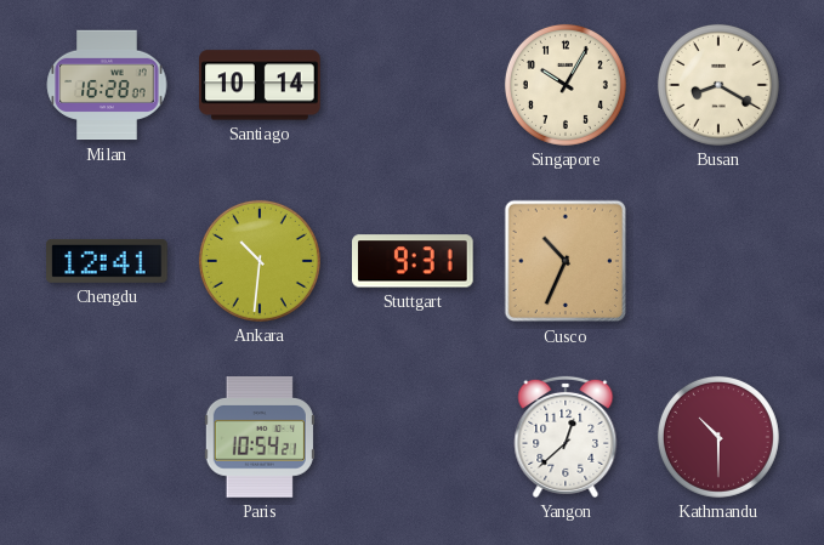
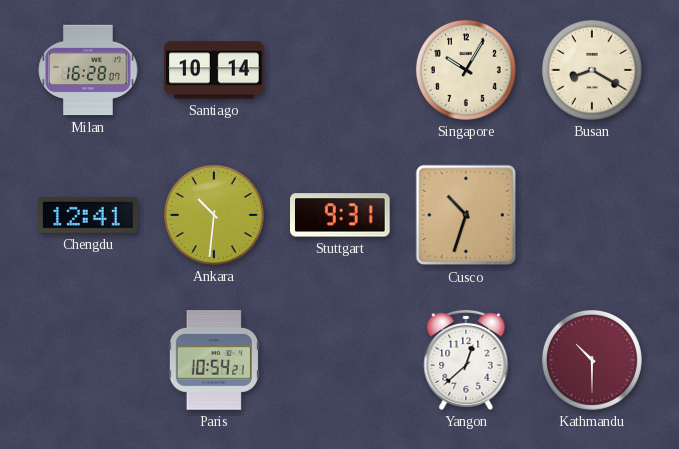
Cusco: 10:34 -> 10:33
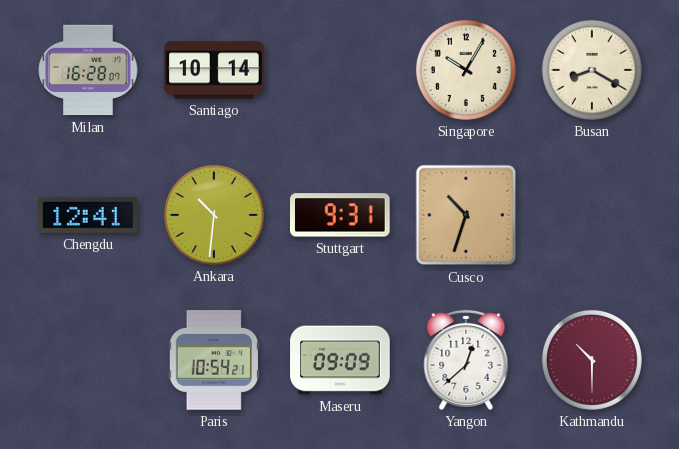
Maseru: none -> 09:09
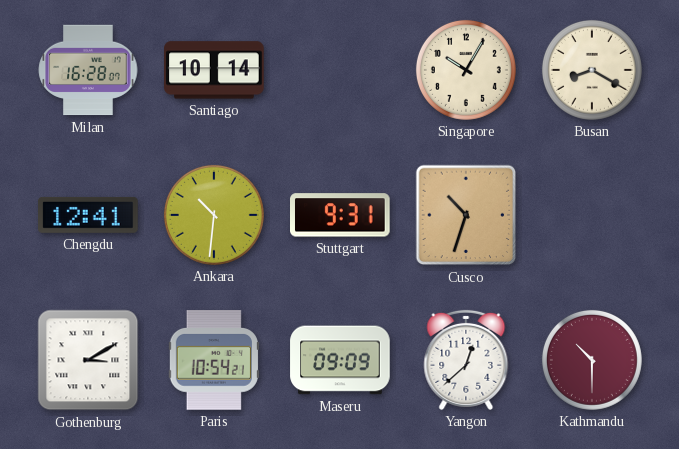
Gothenburg: none -> 3:10
